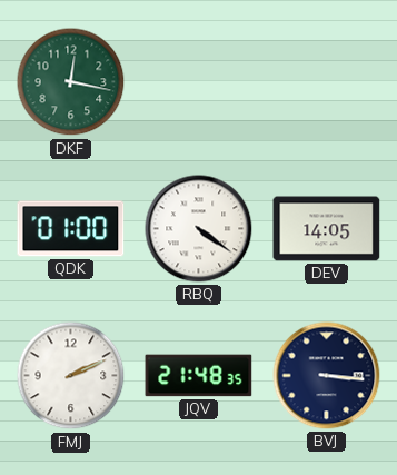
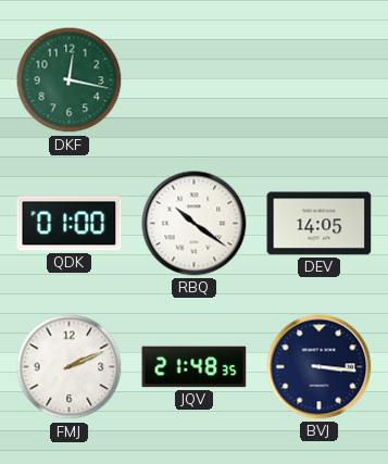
RBQ: 4:21 -> 10:21
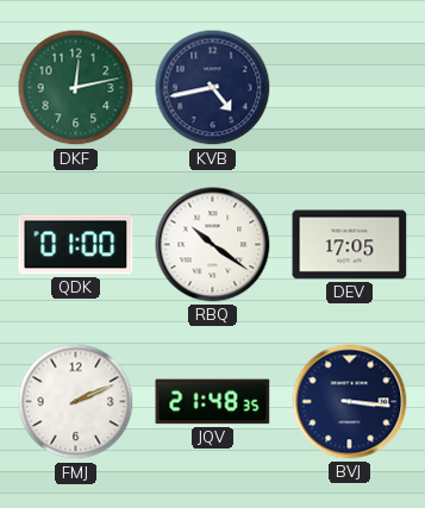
DKF: 12:17 -> 12:13
KVB: none -> 4:43
DEV: 14:05 -> 17:05
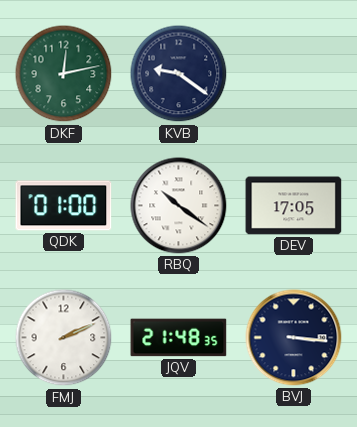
KVB: 4:43 -> 9:21
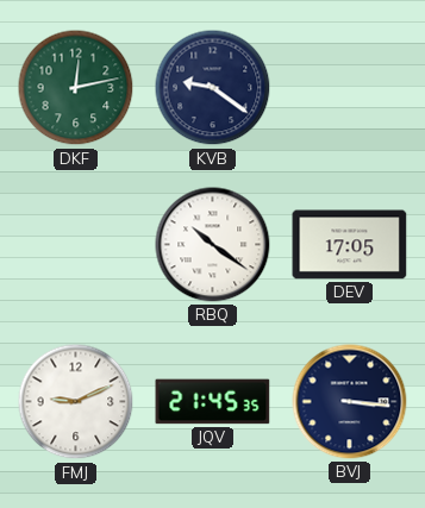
QDK: 01:00 -> none
FMJ: 2:11 -> 9:11
JQV: 21:48 -> 21:45
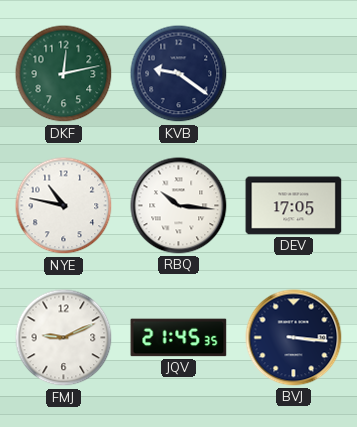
NYE: none -> 10:47
RBQ: 10:21 -> 10:16
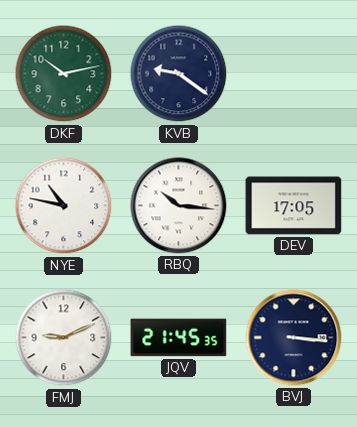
DKF: 12:13 -> 10:13
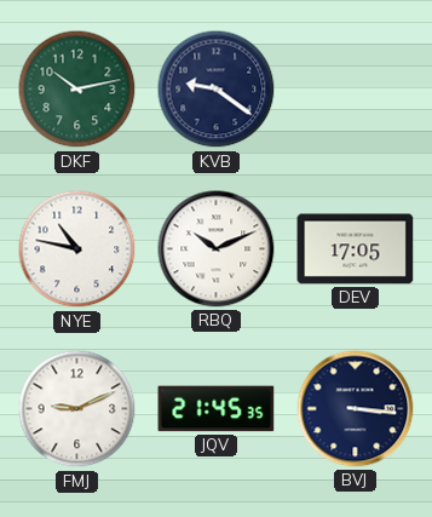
RBQ: 10:16 -> 10:11
